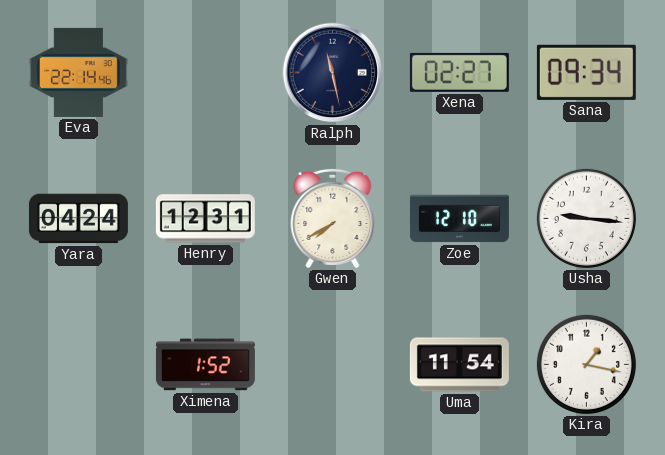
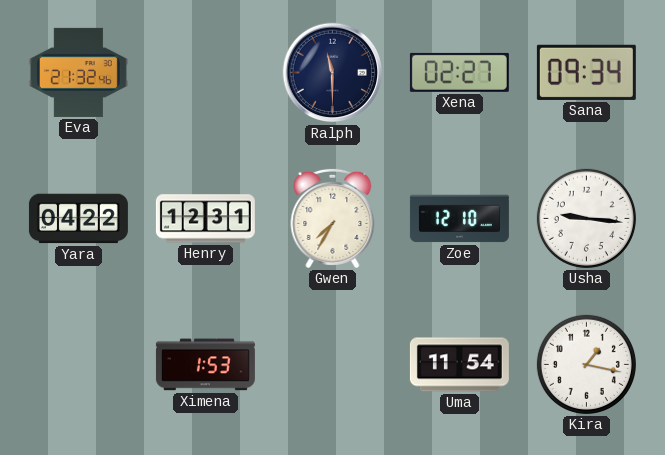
Eva: 22:14 -> 21:32
Ralph: 11:28 -> 11:30
Yara: 04:24 -> 04:22
Gwen: 7:40 -> 7:35
Ximena: 1:52 -> 1:53
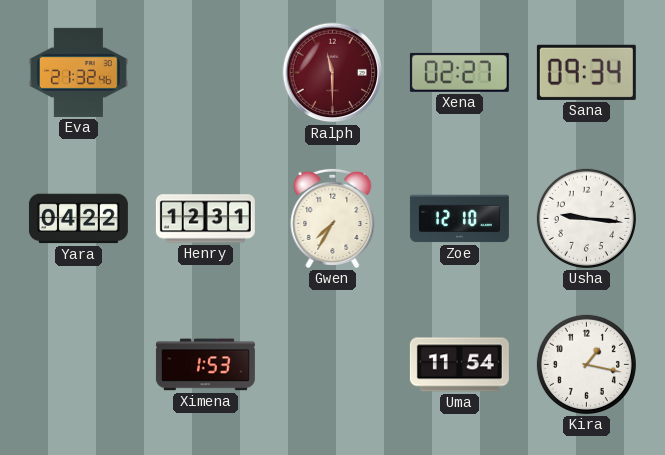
Ralph dial: navy -> burgundy
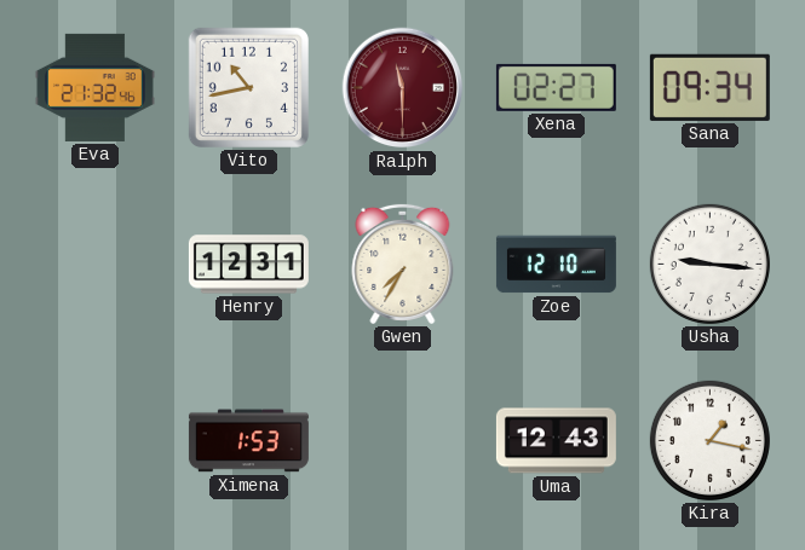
Vito: none -> 10:43
Yara: 04:22 -> none
Uma: 11:54 -> 12:43
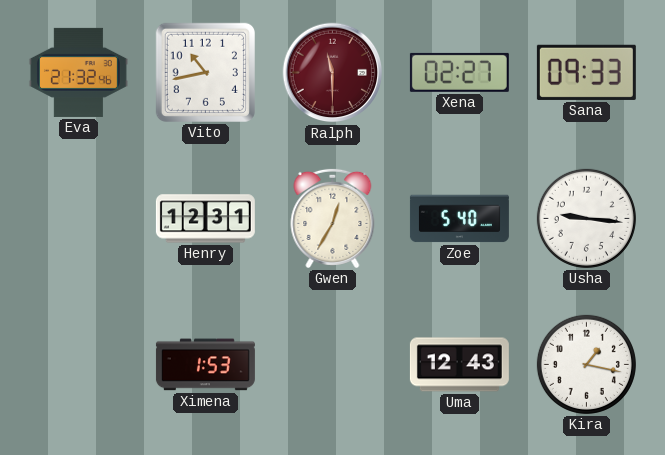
Sana: 09:34 -> 09:33
Gwen: 7:35 -> 12:35
Zoe: 12:10 -> 5:40
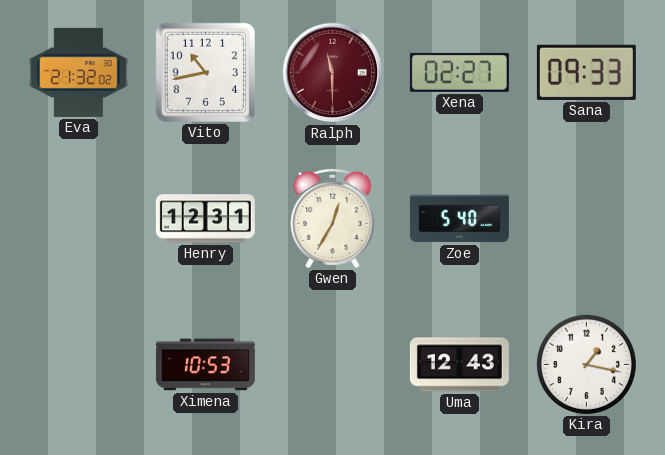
Eva: 21:32:46 -> 21:32:02
Usha: 9:16 -> none
Ximena: 1:53 -> 10:53
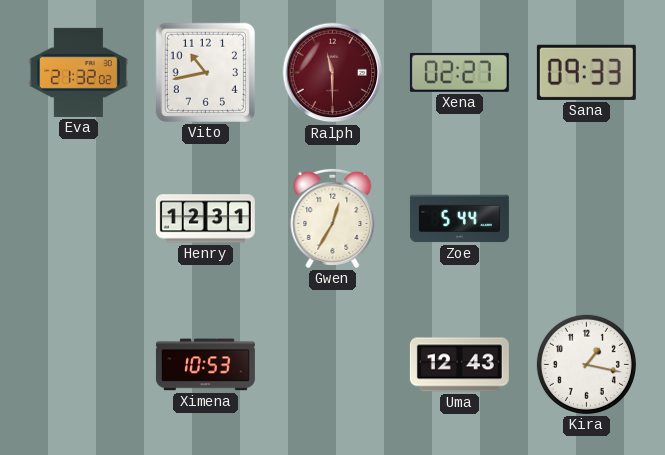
Zoe: 5:40 -> 5:44
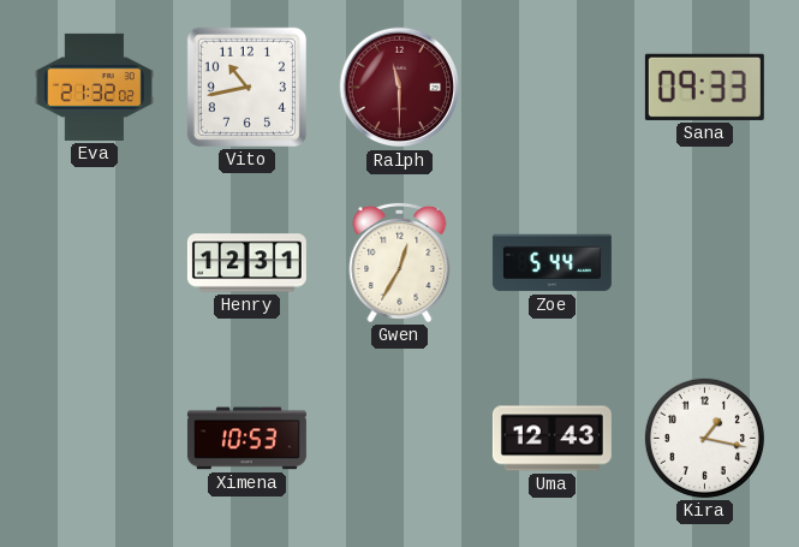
Xena: 02:27 -> none
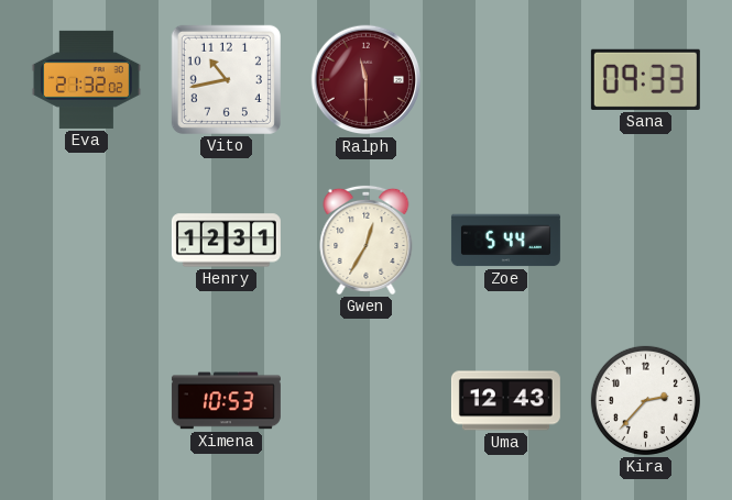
Kira: 1:17 -> 2:37
